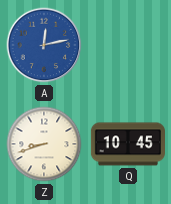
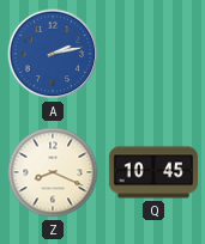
A: 12:13 -> 2:13
Z: 8:42 -> 8:19
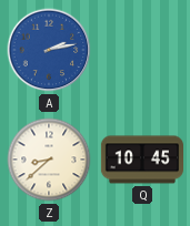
Z: 8:19 -> 8:38
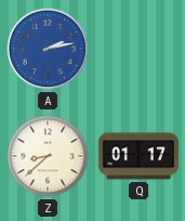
Q: 10:45 -> 01:17
